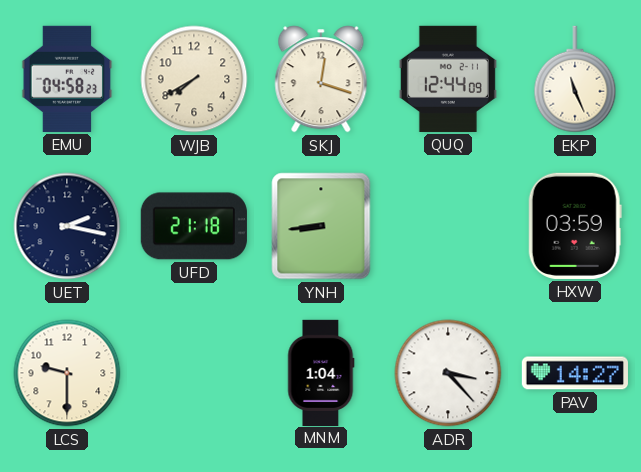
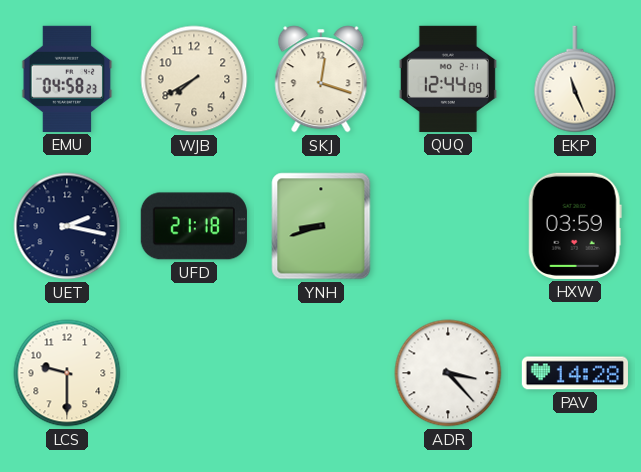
YNH: 8:44 -> 8:42
MNM: 1:04 -> none
PAV: 14:27 -> 14:28
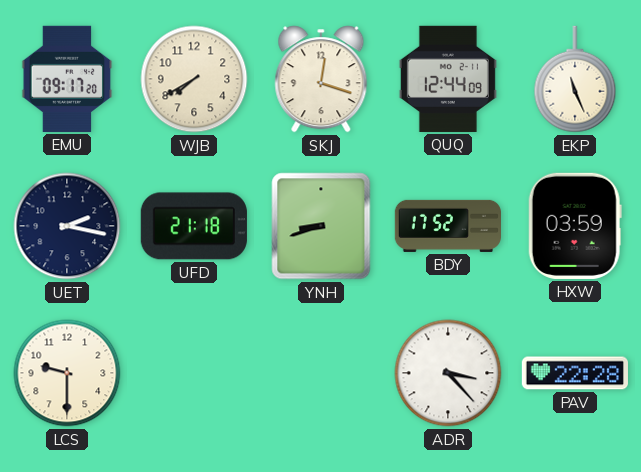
EMU: 04:58 -> 09:17
BDY: none -> 17:52
PAV: 14:28 -> 22:28
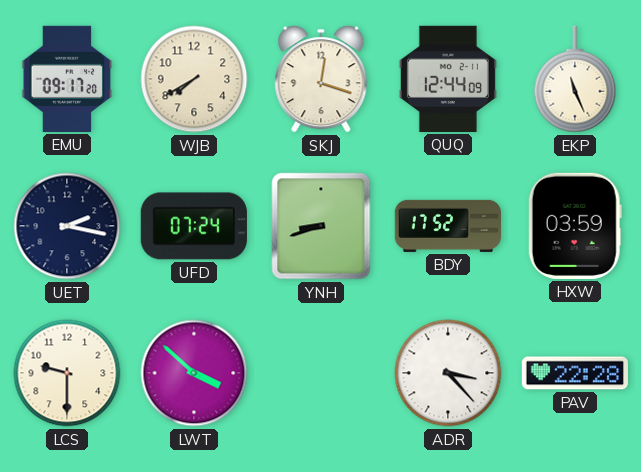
UFD: 21:18 -> 07:24
LWT: none -> 3:52
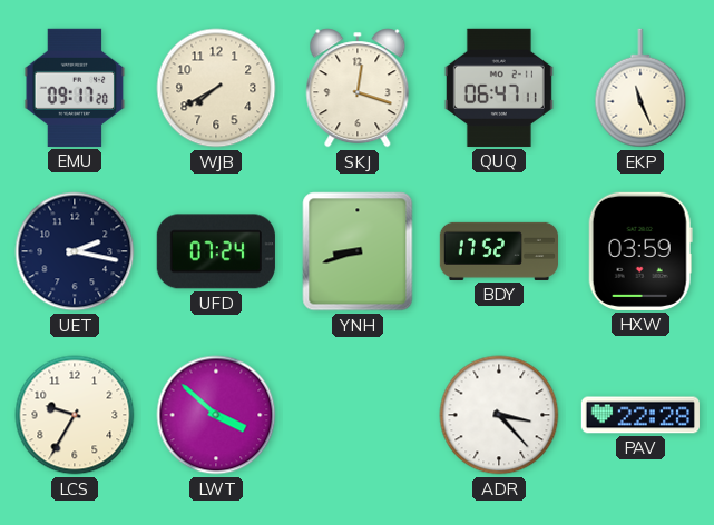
QUQ: 12:44 -> 06:47
LCS: 9:30 -> 9:35
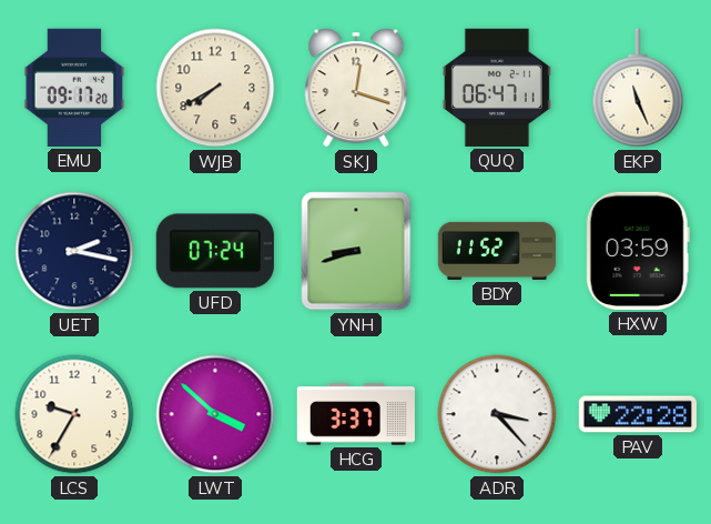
BDY: 17:52 -> 11:52
HCG: none -> 3:37
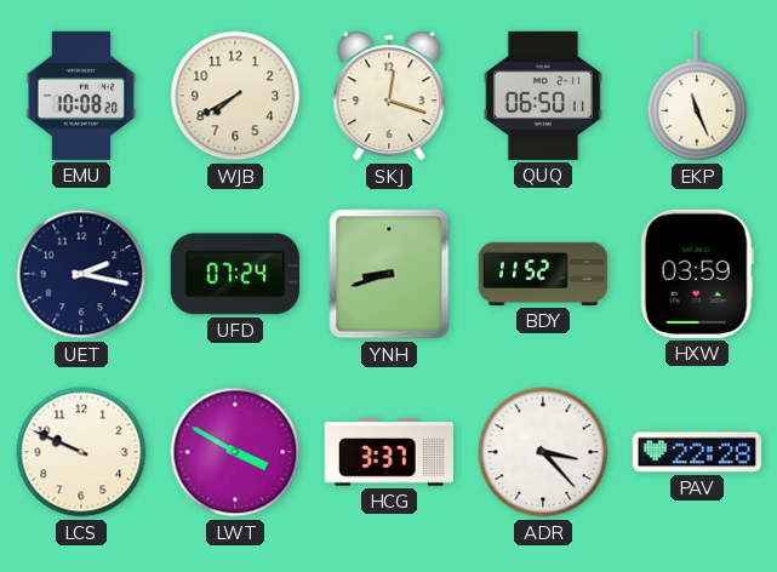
EMU: 09:17 -> 10:08
QUQ: 06:47 -> 06:50
LCS: 9:35 -> 9:49
LWT: 3:52 -> 3:50
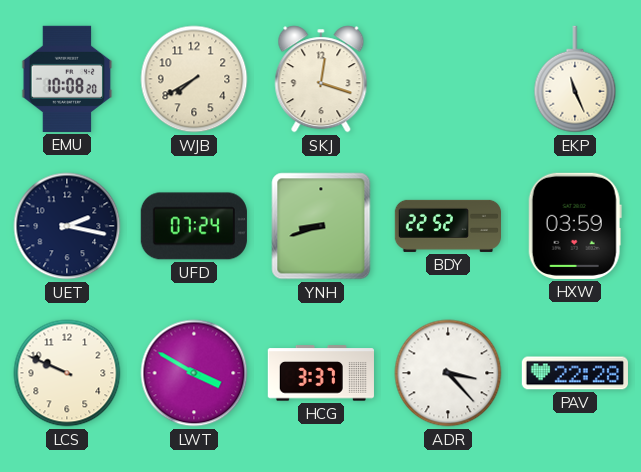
QUQ: 06:50 -> none
BDY: 11:52 -> 22:52
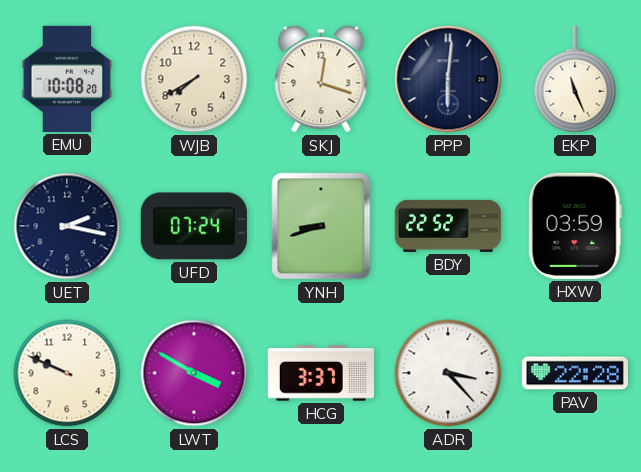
PPP: none -> 6:01
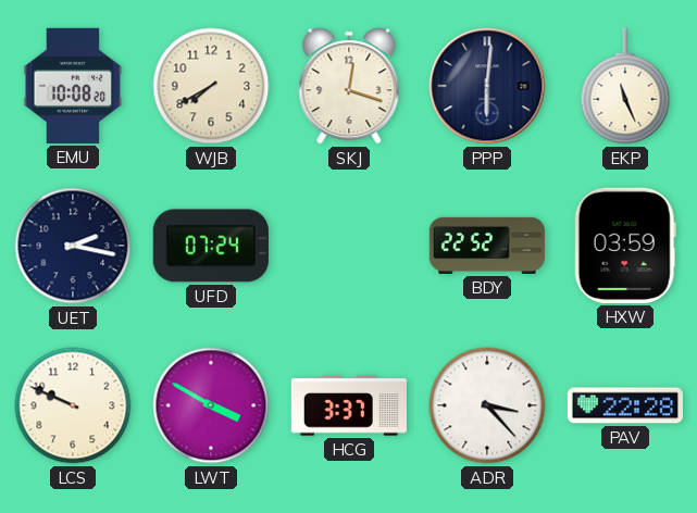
YNH: 8:42 -> none
